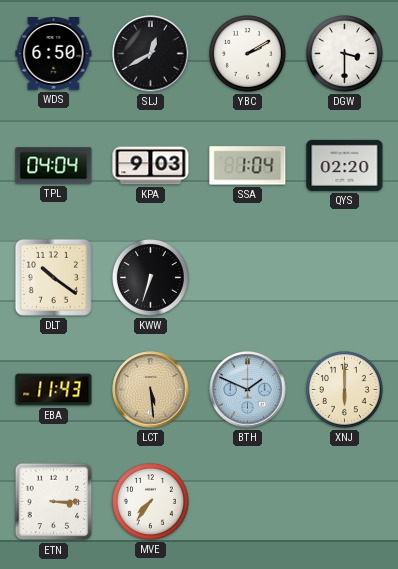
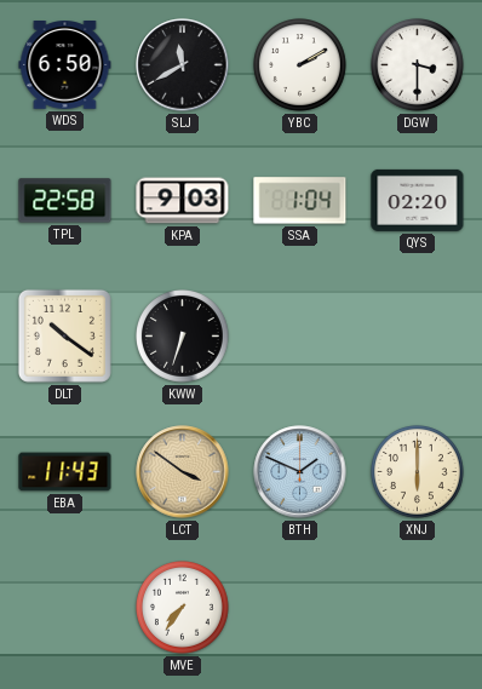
SLJ: 12:40 -> 11:40
TPL: 04:04 -> 22:58
LCT: 5:29 -> 3:51
ETN: 3:15 -> none
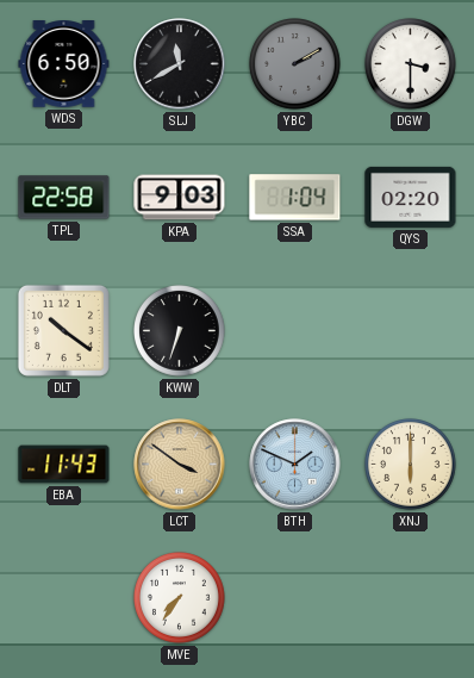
YBC dial: white -> grey
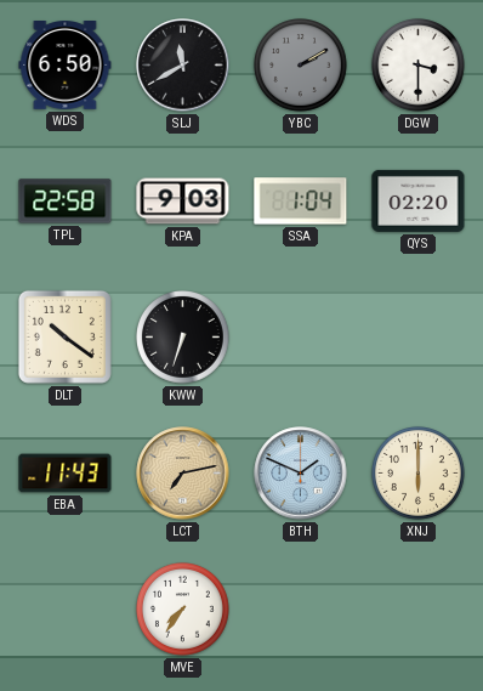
LCT: 3:51 -> 7:13
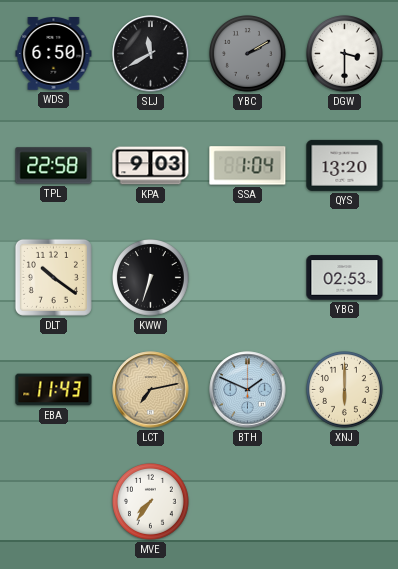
QYS: 02:20 -> 13:20
YBG: none -> 02:53
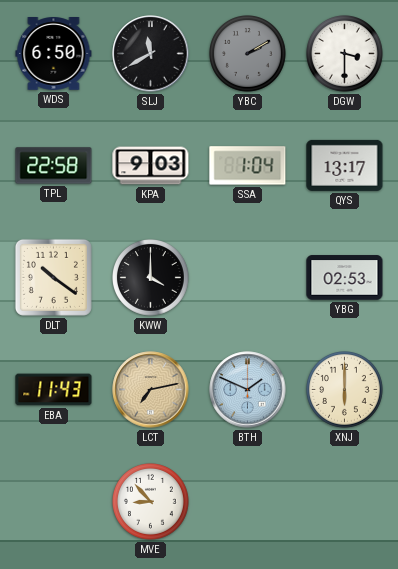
QYS: 13:20 -> 13:17
KWW: 6:33 -> 4:00
MVE: 7:36 -> 8:53
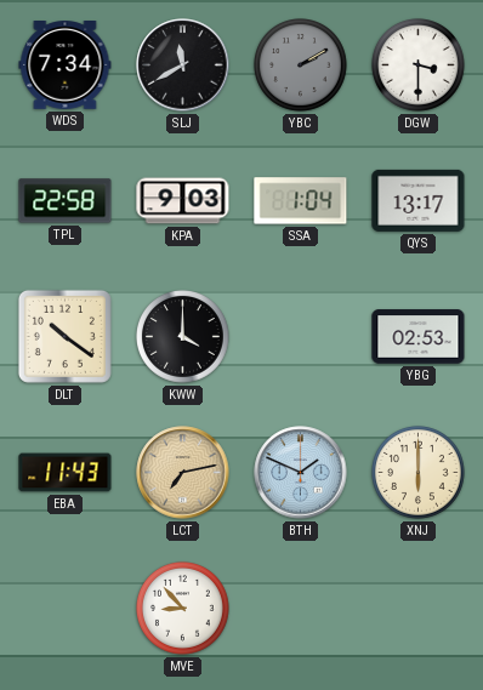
WDS: 6:50 -> 7:34
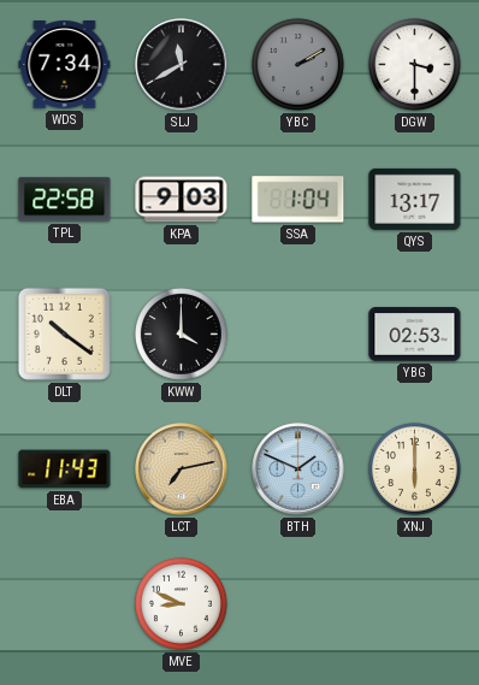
MVE: 8:53 -> 8:49
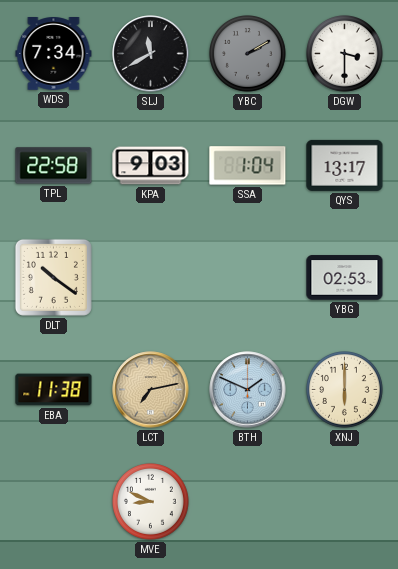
KWW: 4:00 -> none
EBA: 11:43 -> 11:38
